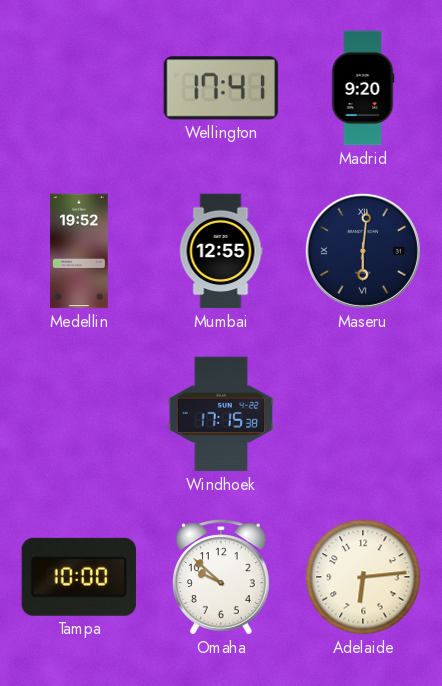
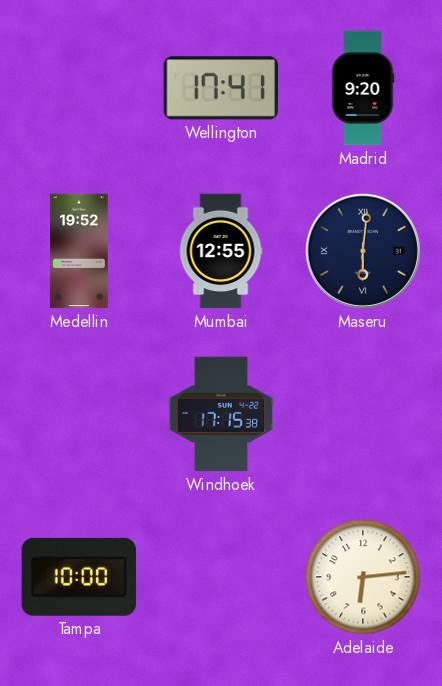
Omaha: 9:52 -> none
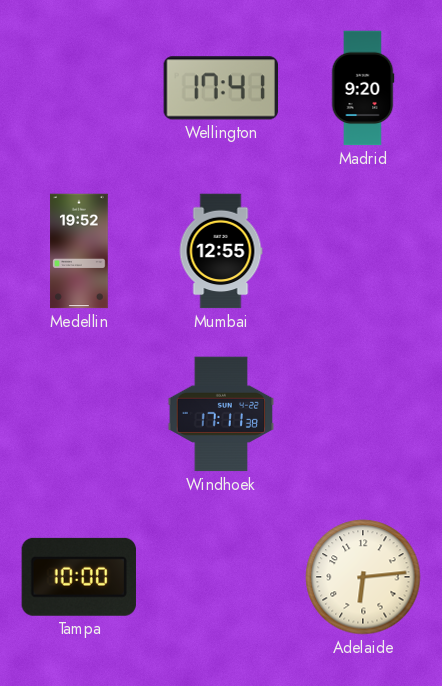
Maseru: 6:01 -> none
Windhoek: 17:15 -> 17:11
